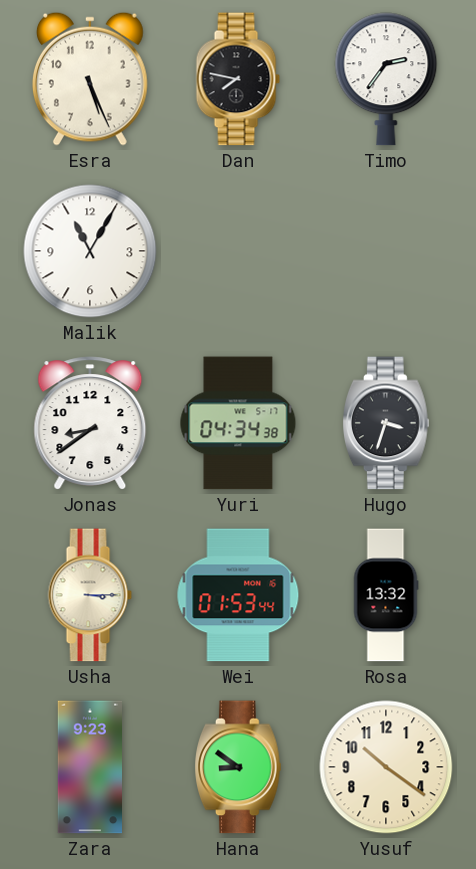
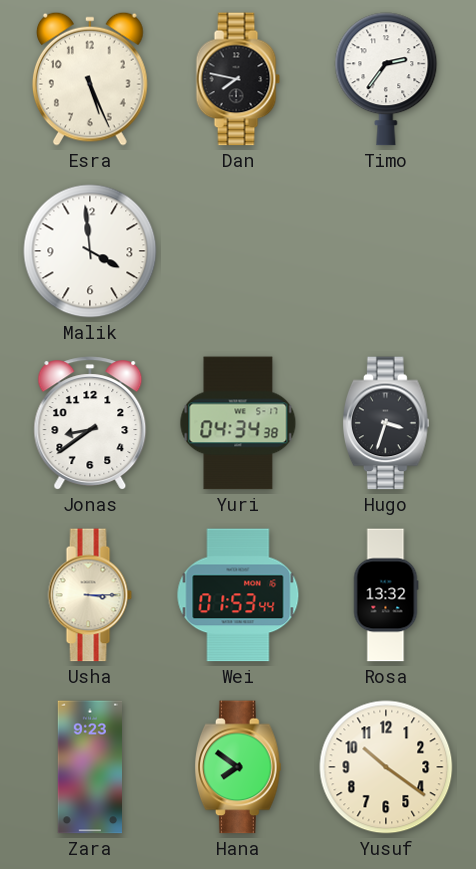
Malik: 11:05 -> 3:59
Hana: 8:51 -> 7:51
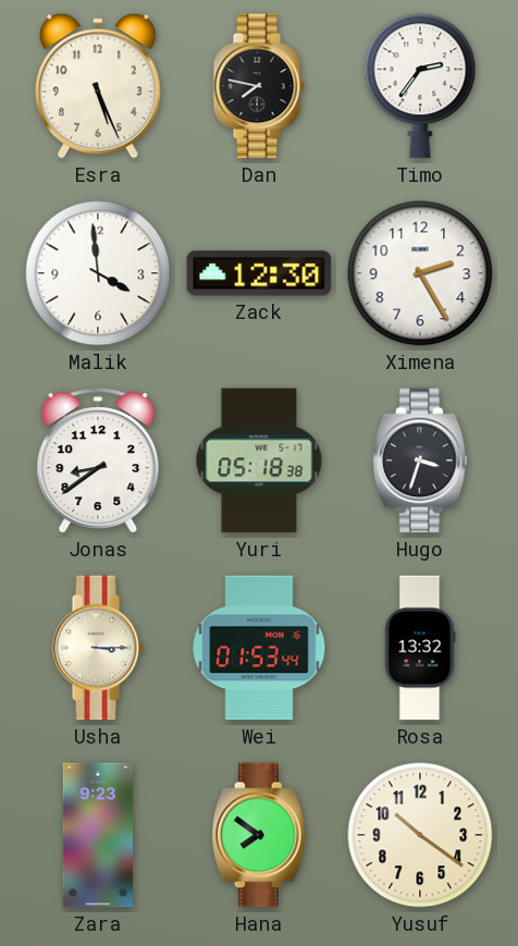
Zack: none -> 12:30
Ximena: none -> 2:25
Yuri: 04:34 -> 05:18
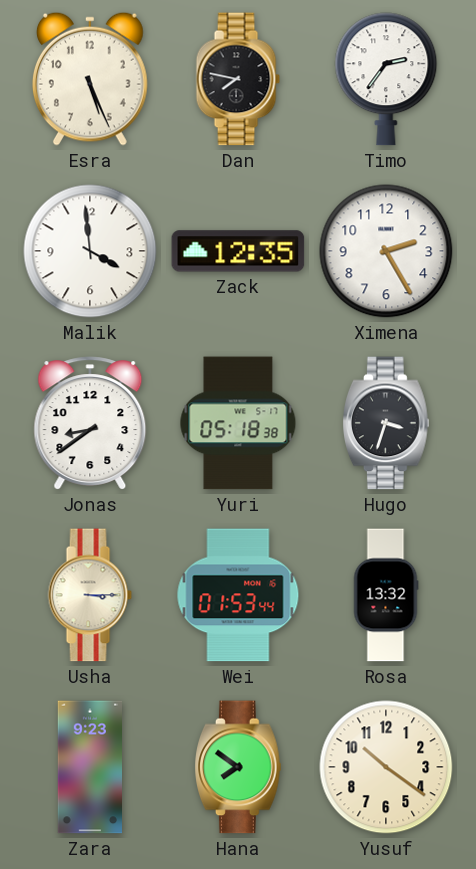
Zack: 12:30 -> 12:35
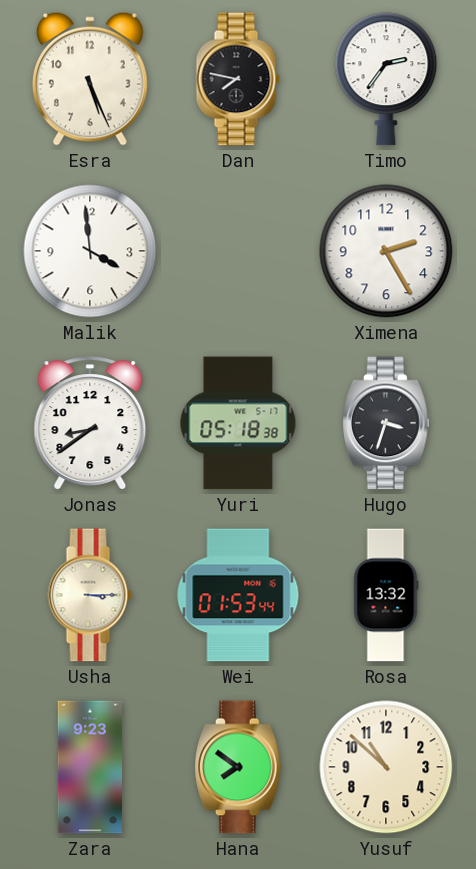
Zack: 12:35 -> none
Yusuf: 10:21 -> 10:52
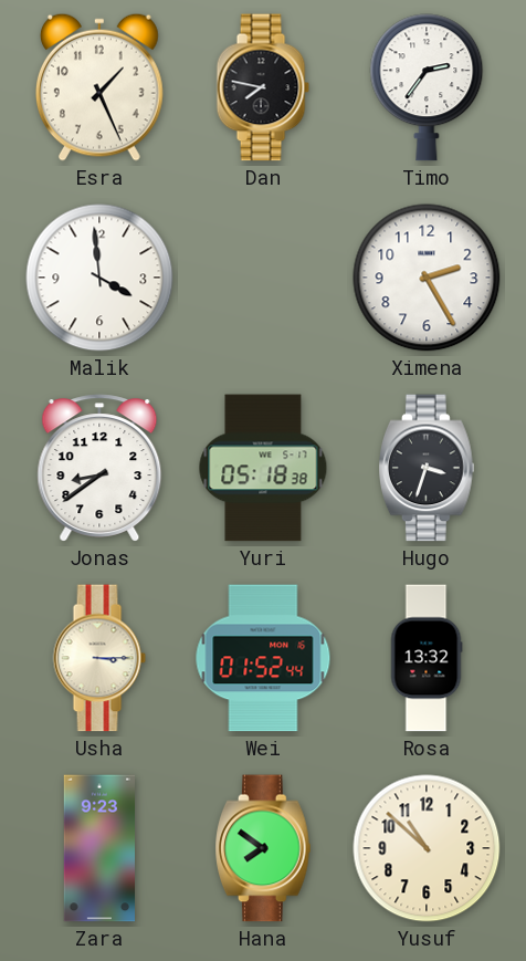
Esra: 5:26 -> 1:26
Wei: 01:53 -> 01:52
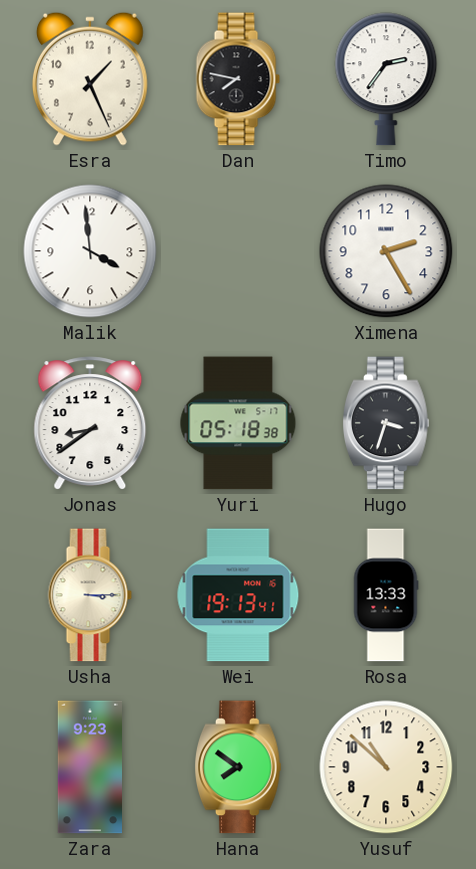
Wei: 01:52 -> 19:13
Rosa: 13:32 -> 13:33
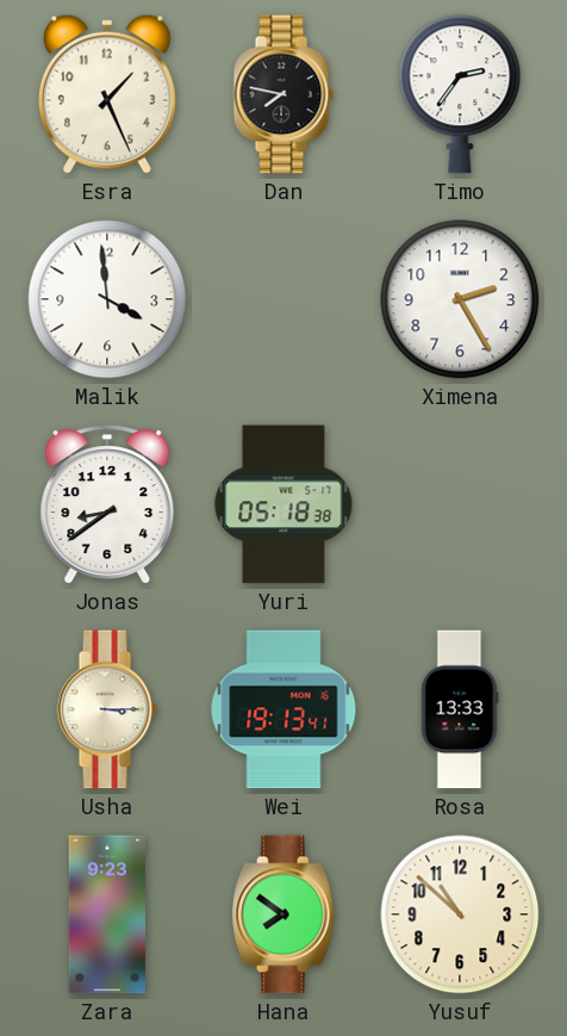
Hugo: 3:33 -> none
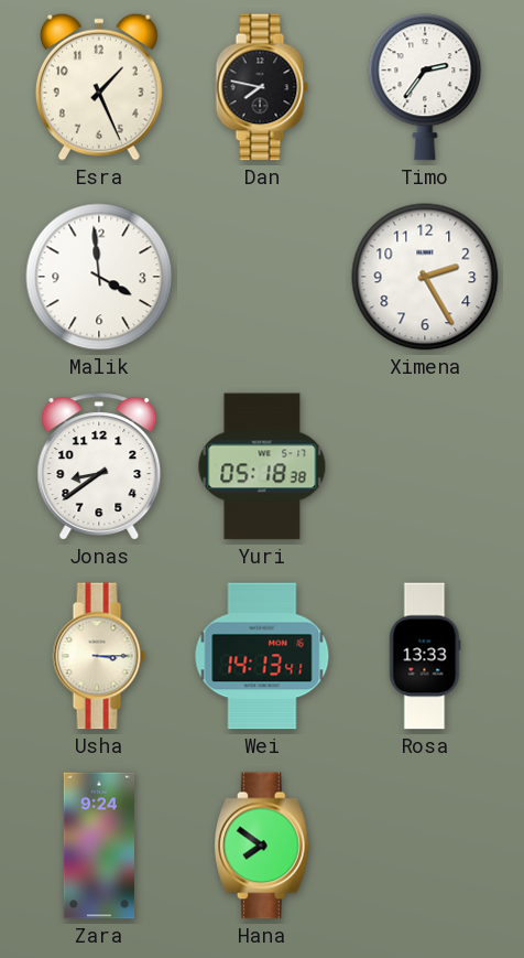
Wei: 19:13 -> 14:13
Zara: 9:23 -> 9:24
Yusuf: 10:52 -> none
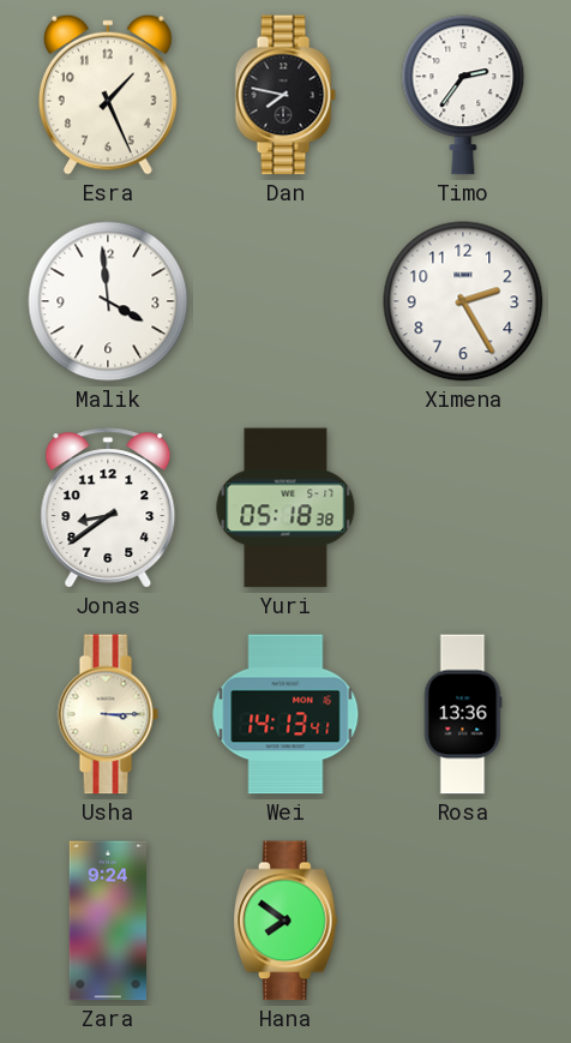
Rosa: 13:33 -> 13:36
